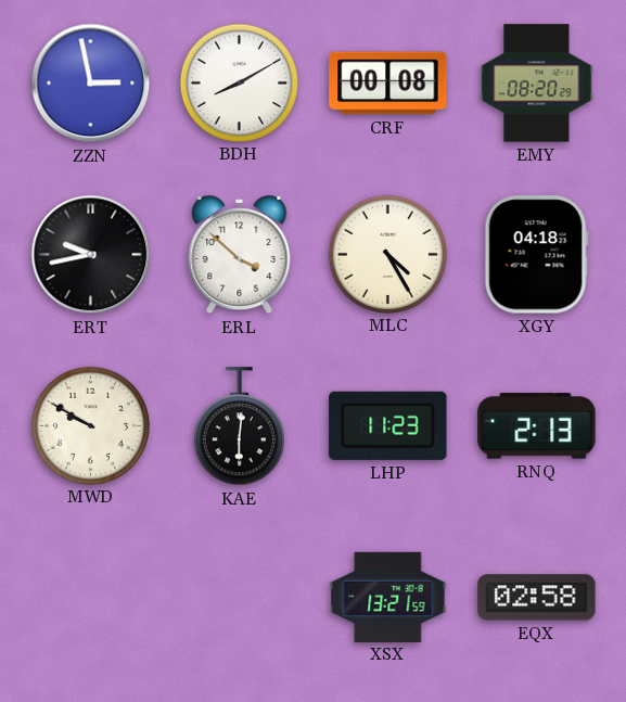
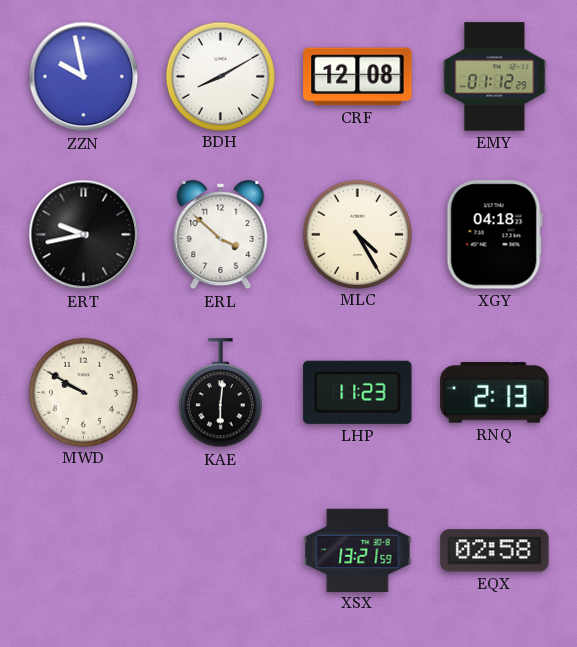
ZZN: 2:58 -> 9:58
CRF: 00:08 -> 12:08
EMY: 08:20 -> 01:12
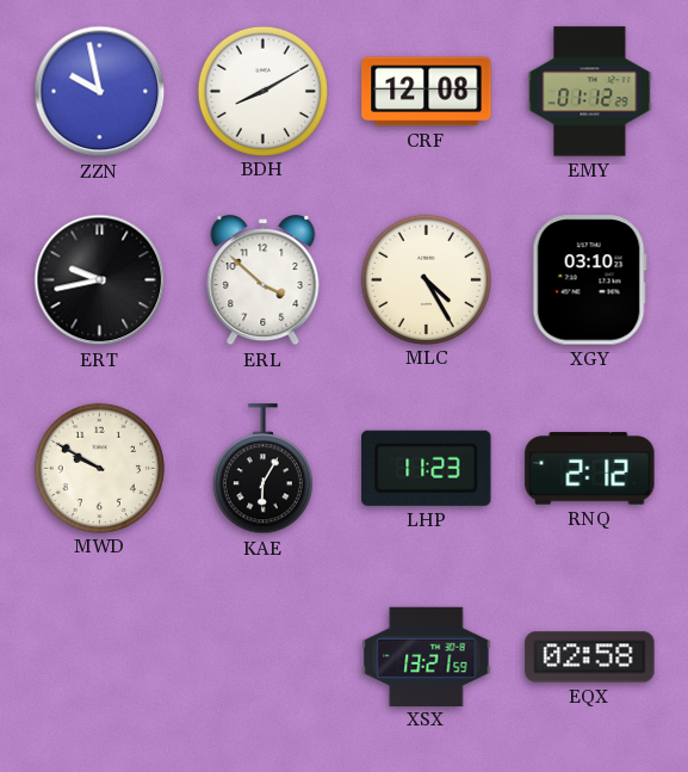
XGY: 04:18 -> 03:10
KAE: 6:01 -> 6:05
RNQ: 2:13 -> 2:12
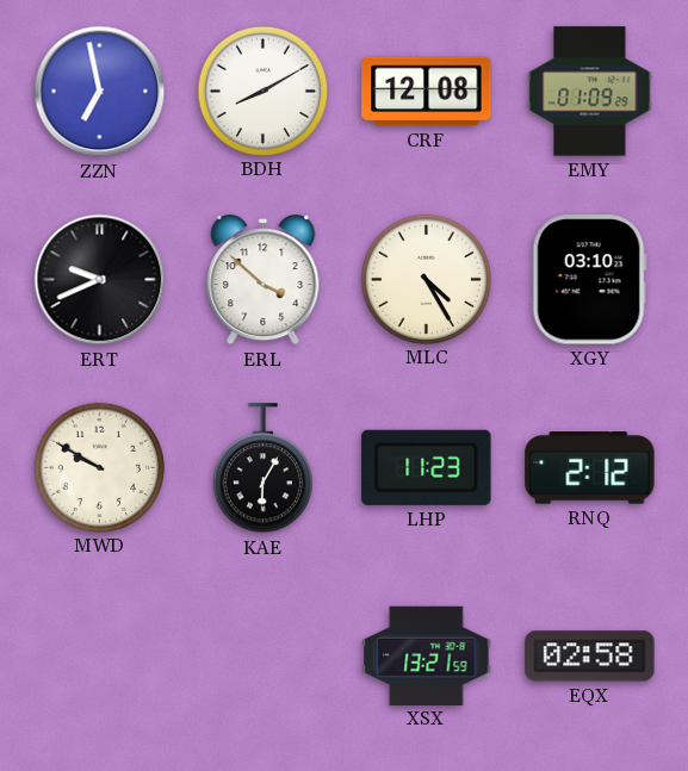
ZZN: 9:58 -> 6:58
EMY: 01:12 -> 01:09
ERT: 9:43 -> 9:41
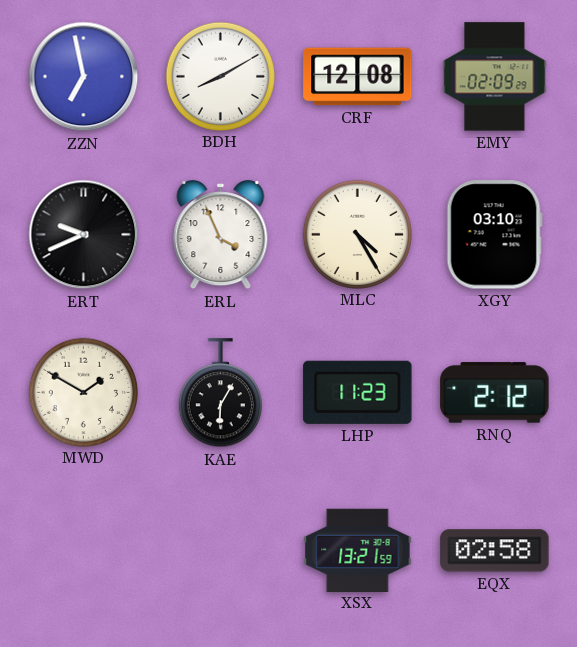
EMY: 01:09 -> 02:09
ERL: 3:52 -> 3:56
MWD: 9:50 -> 1:50
